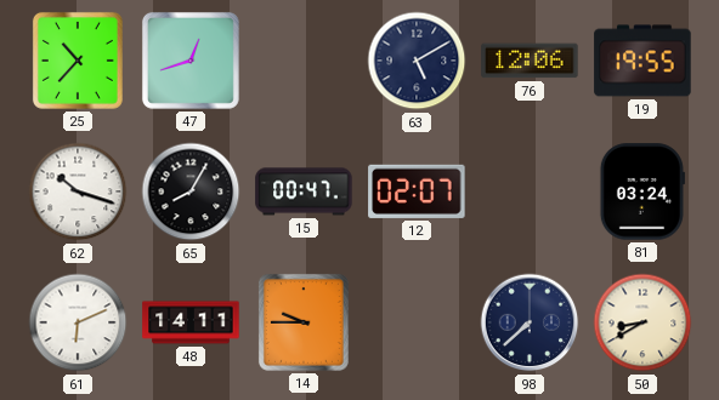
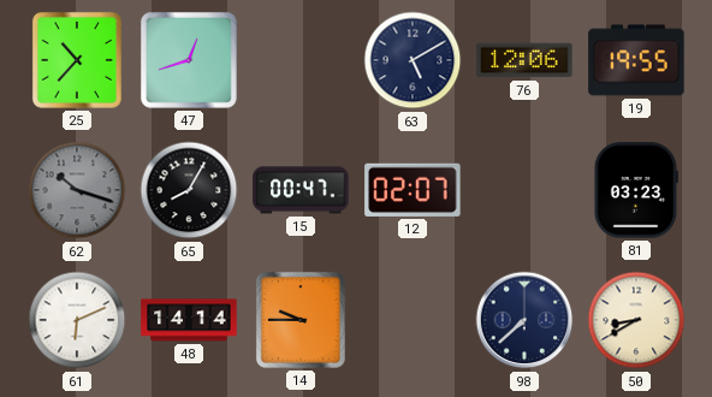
62 dial: white -> grey
81: 03:24 -> 03:23
48: 14:11 -> 14:14
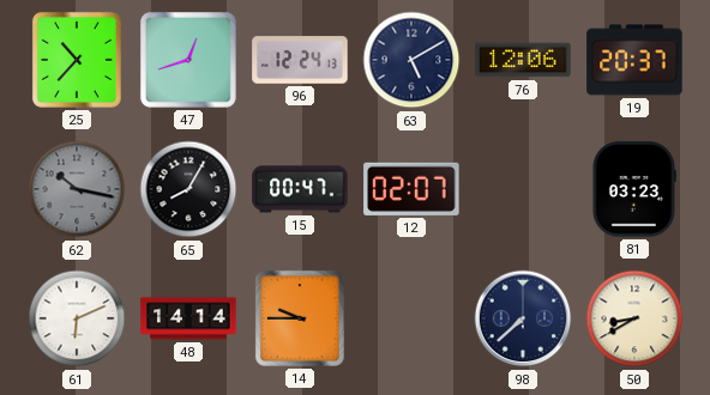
96: none -> 12:24
19: 19:55 -> 20:37
62: 10:18 -> 10:17
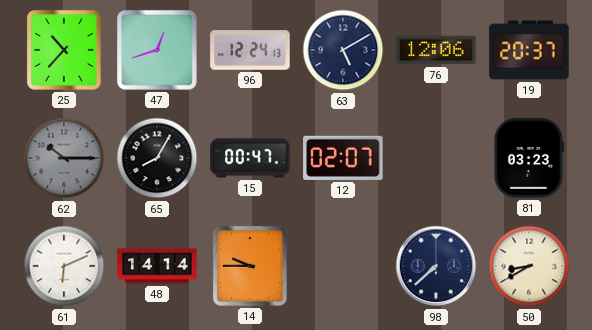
62: 10:17 -> 10:15
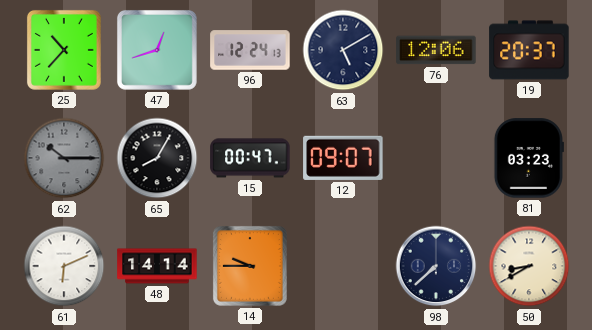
12: 02:07 -> 09:07
